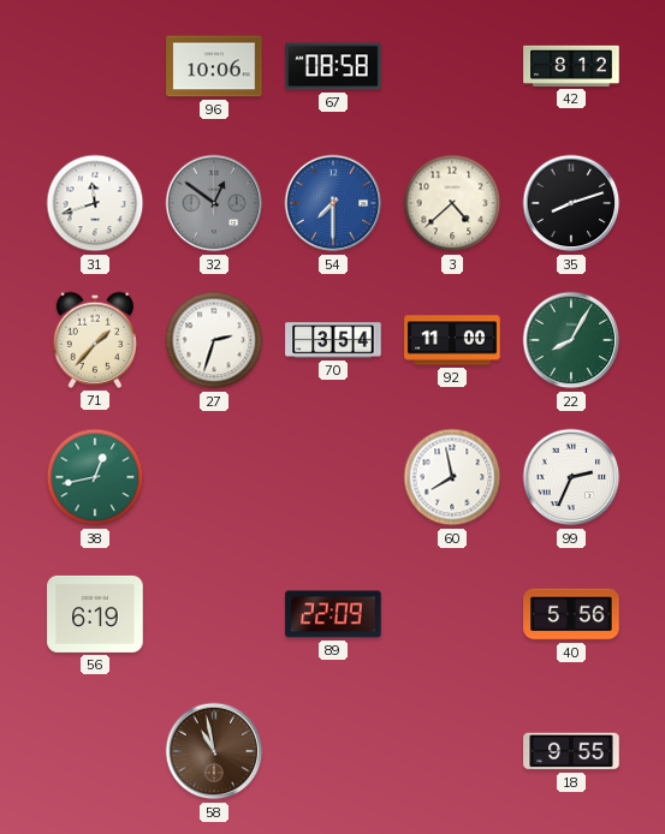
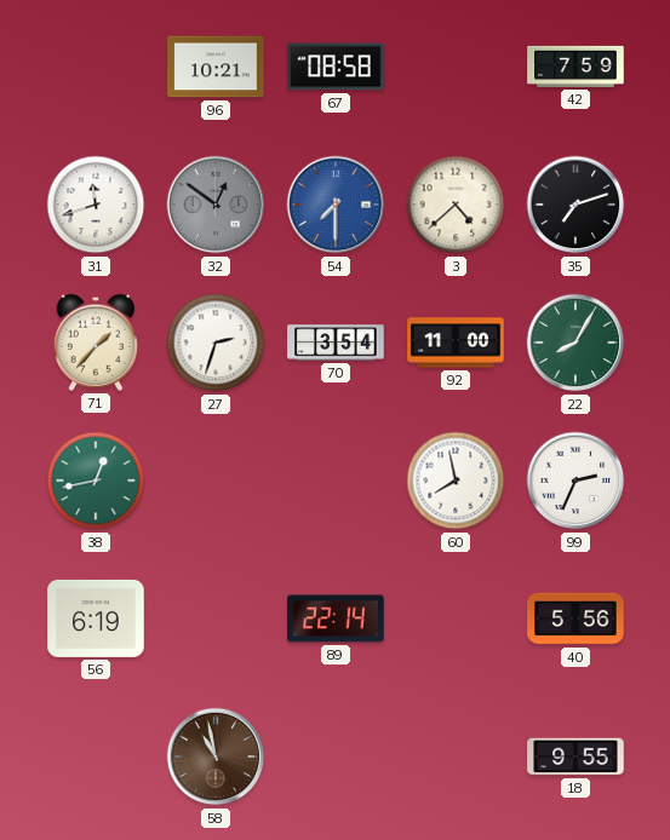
96: 10:06 -> 10:21
42: 8:12 -> 7:59
35: 8:12 -> 7:12
89: 22:09 -> 22:14
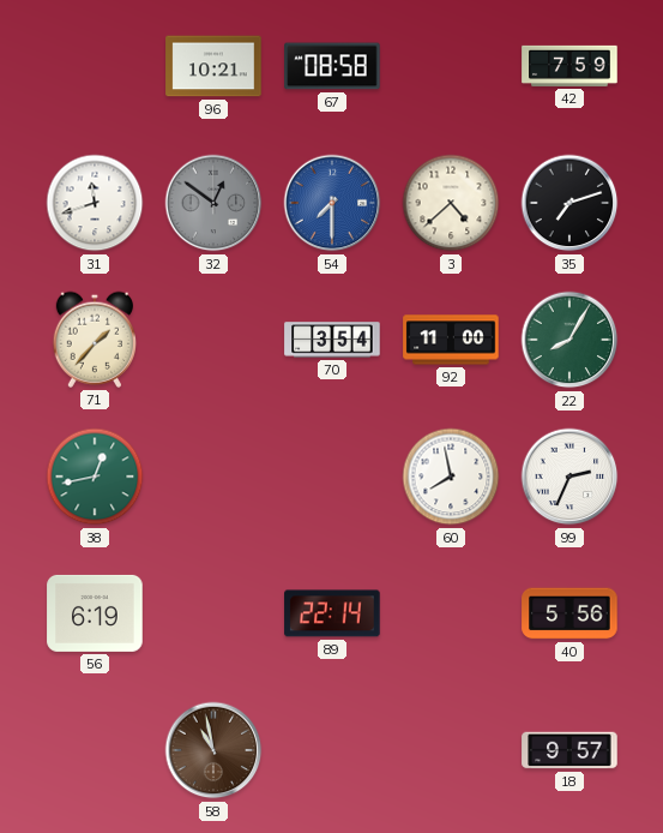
27: 2:33 -> none
18: 9:55 -> 9:57
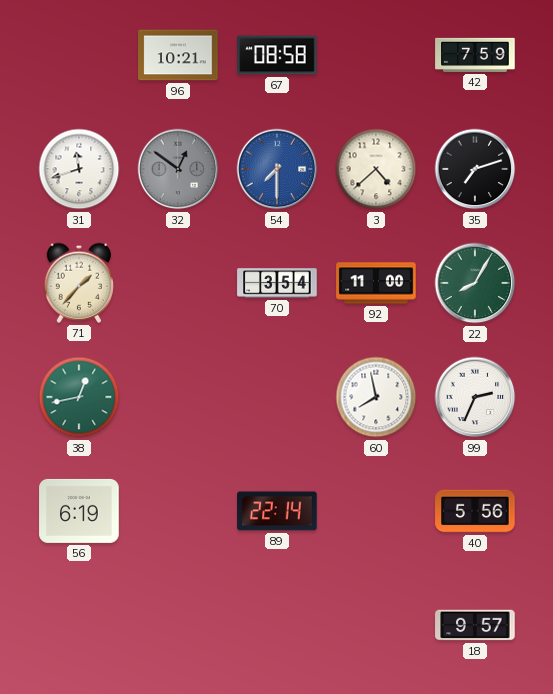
58: 10:58 -> none
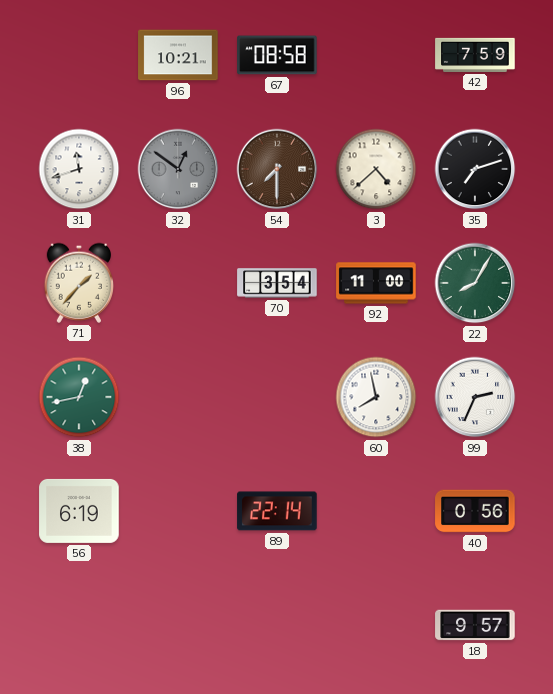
54 dial: blue -> brown
40: 5:56 -> 0:56
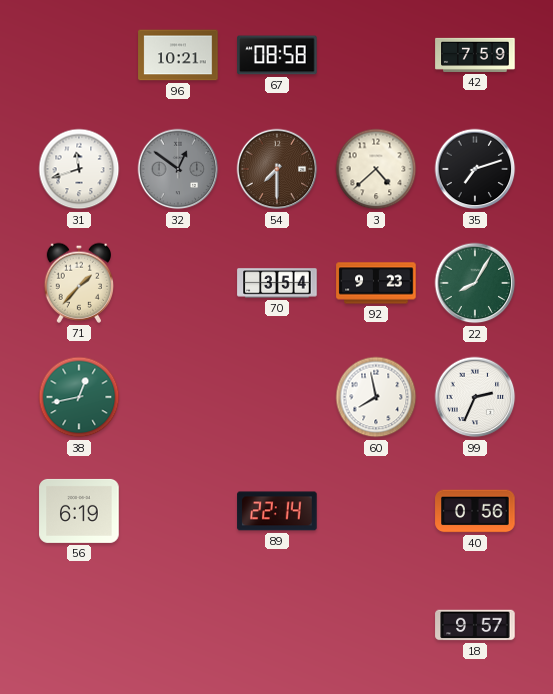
92: 11:00 -> 9:23
